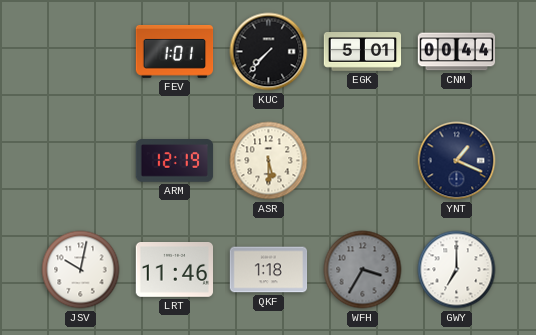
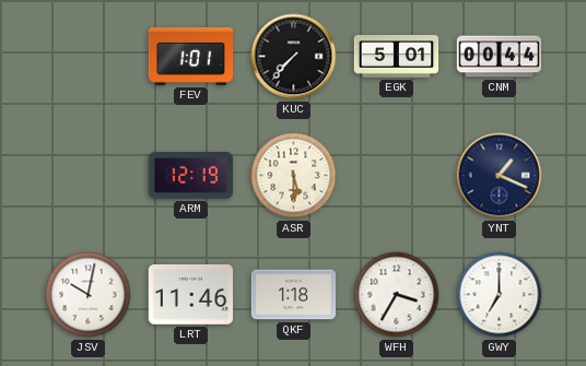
WFH dial: grey -> white
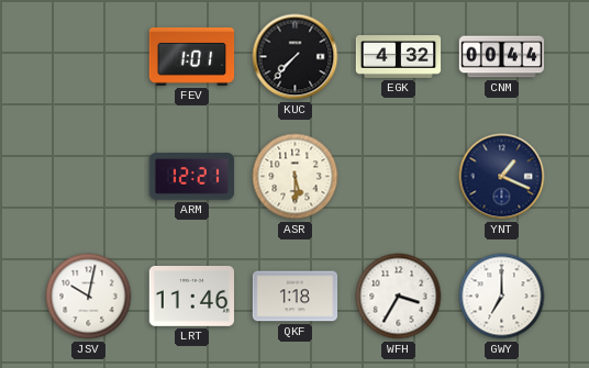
EGK: 5:01 -> 4:32
ARM: 12:19 -> 12:21
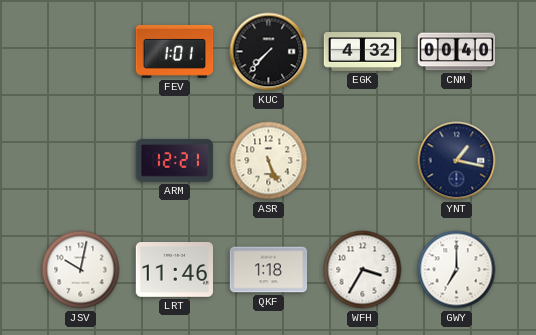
CNM: 00:44 -> 00:40
ASR: 5:30 -> 5:26
YNT: 1:19 -> 1:17
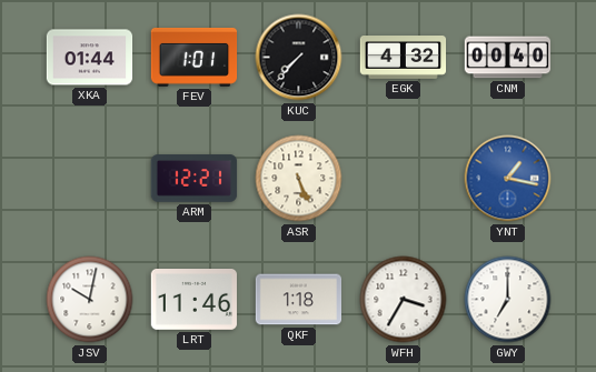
XKA: none -> 01:44
YNT dial: navy -> blue
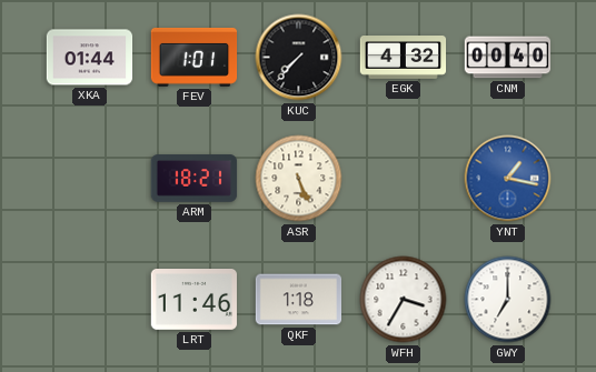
ARM: 12:21 -> 18:21
JSV: 10:02 -> none
